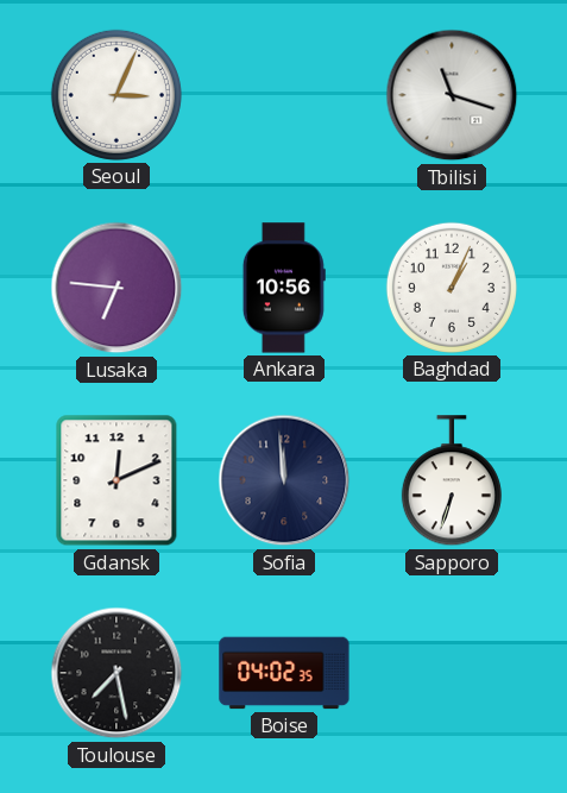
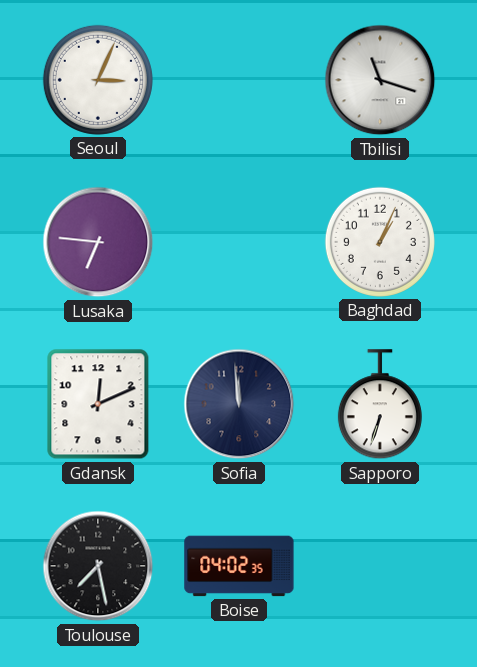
Ankara: 10:56 -> none
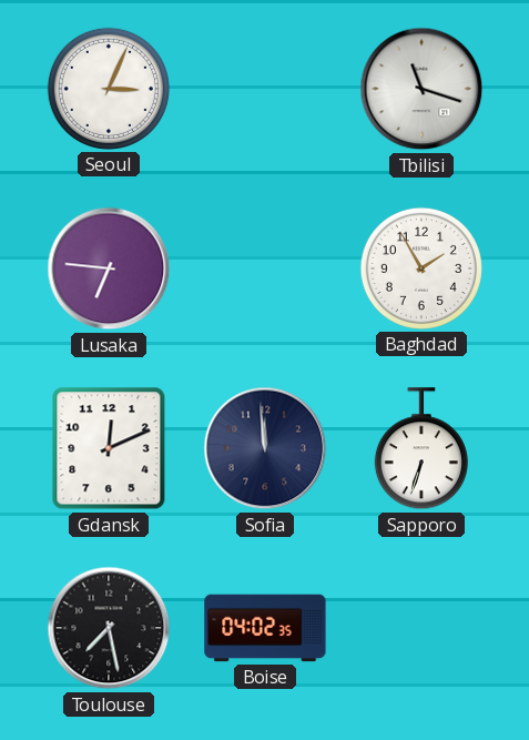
Baghdad: 1:04 -> 1:55
